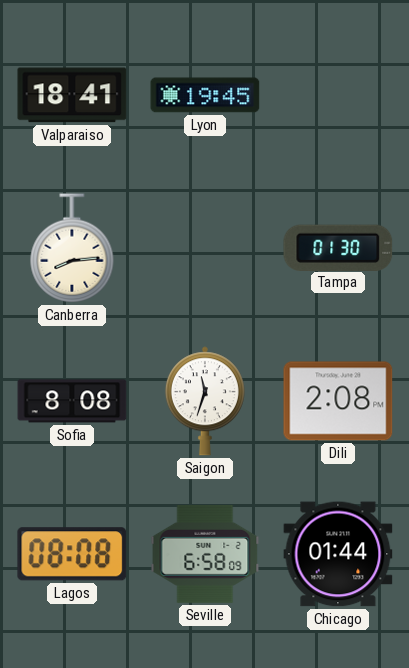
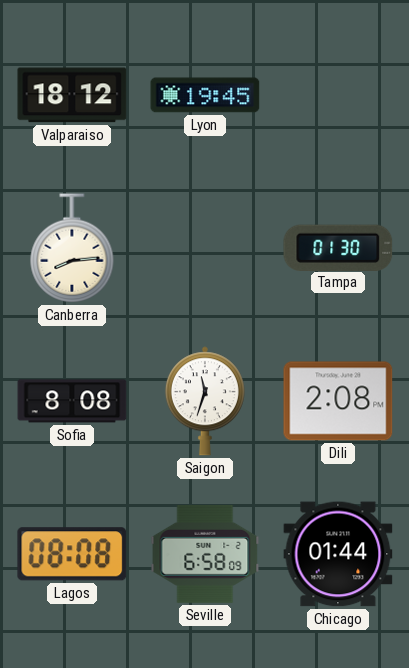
Valparaiso: 18:41 -> 18:12
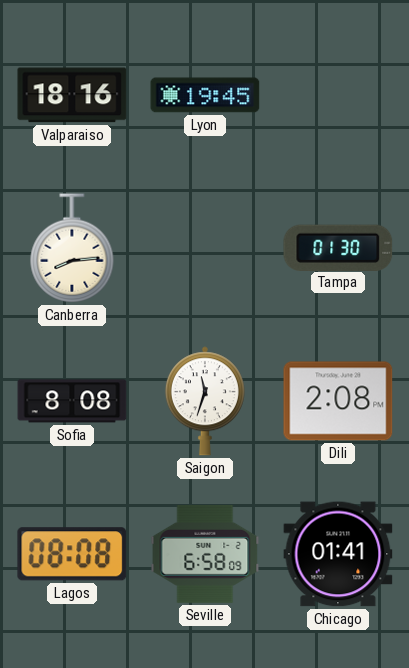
Valparaiso: 18:12 -> 18:16
Chicago: 01:44 -> 01:41
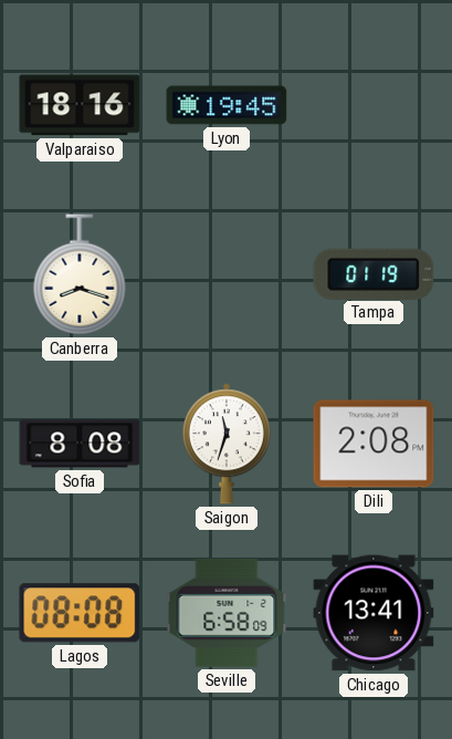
Canberra: 8:14 -> 8:18
Tampa: 01:30 -> 01:19
Chicago: 01:41 -> 13:41
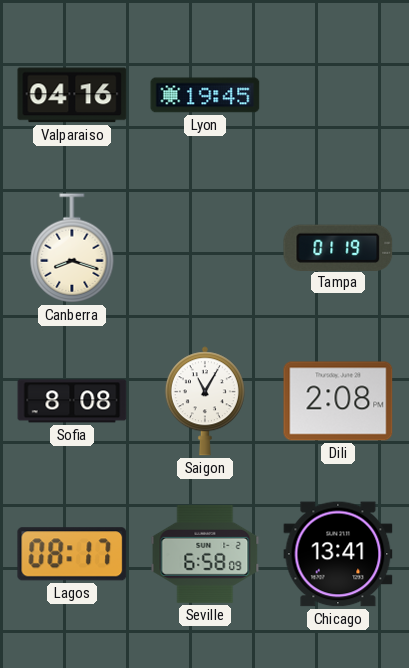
Valparaiso: 18:16 -> 04:16
Saigon: 11:33 -> 11:05
Lagos: 08:08 -> 08:17
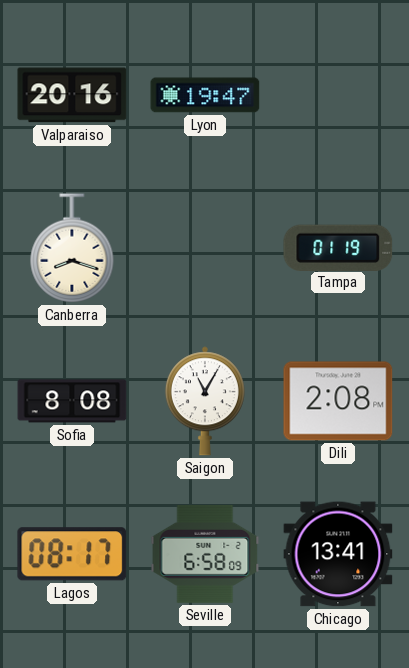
Valparaiso: 04:16 -> 20:16
Lyon: 19:45 -> 19:47
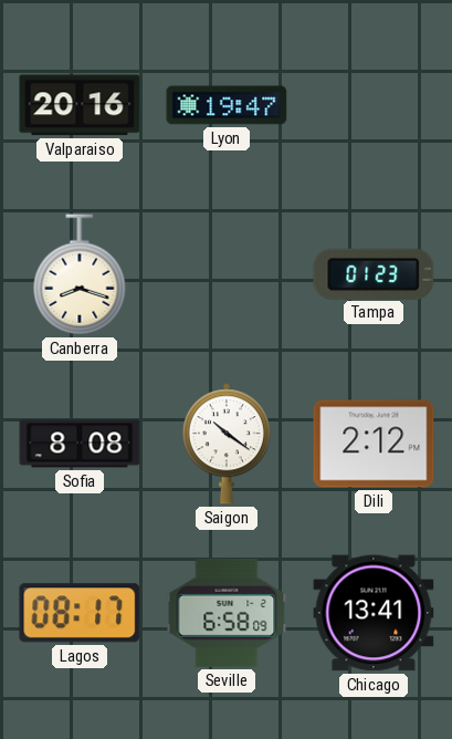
Tampa: 01:19 -> 01:23
Saigon: 11:05 -> 10:21
Dili: 2:08 -> 2:12
